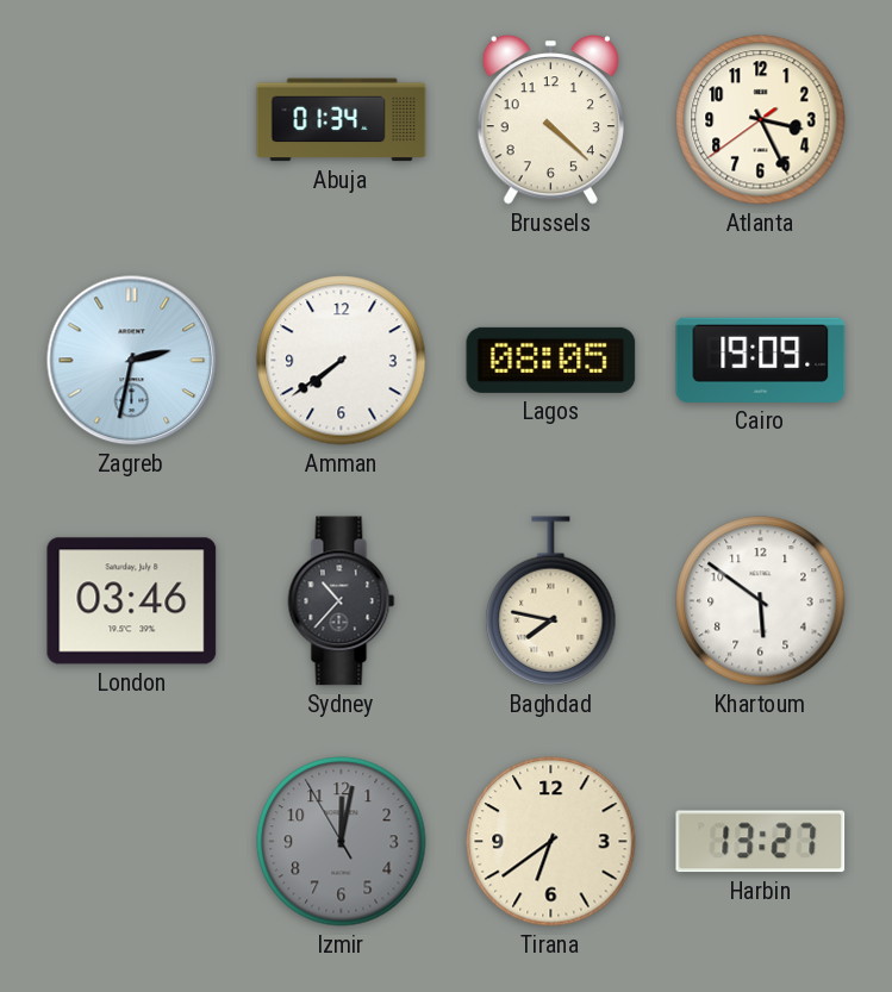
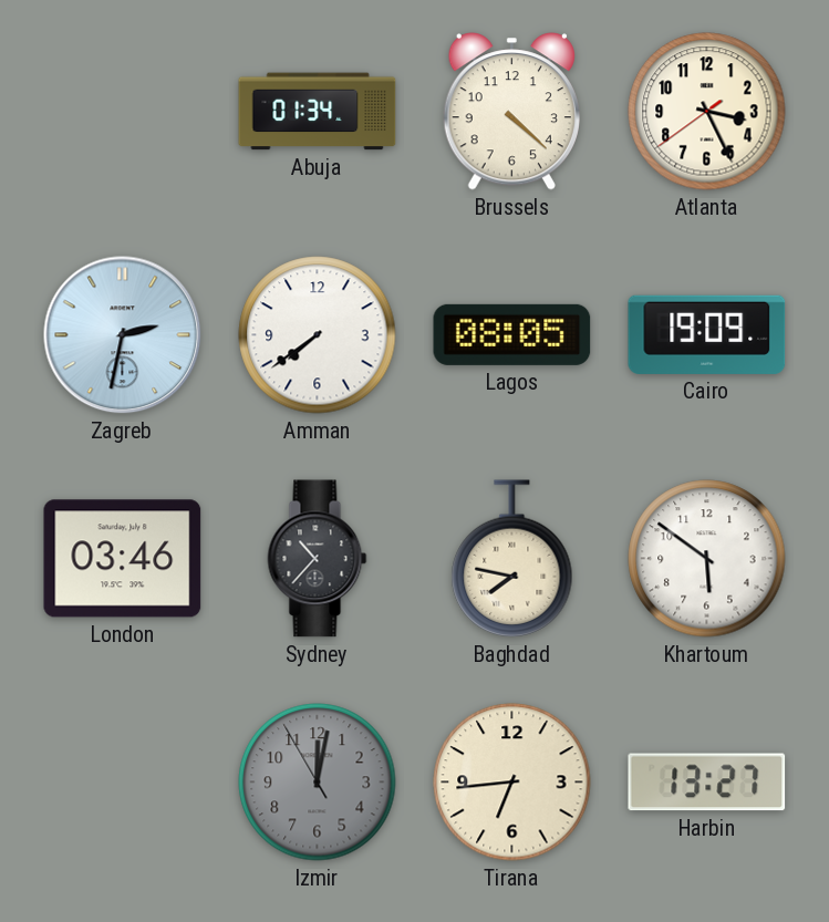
Tirana: 6:39 -> 6:44
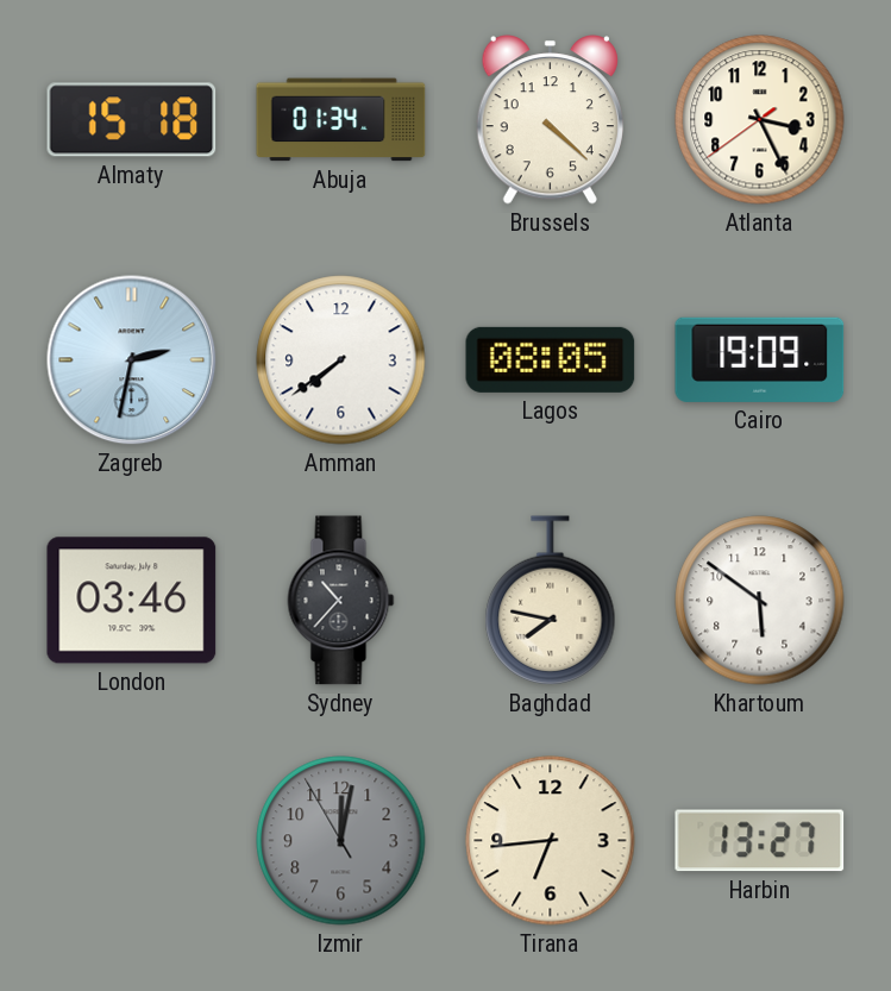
Almaty: none -> 15:18
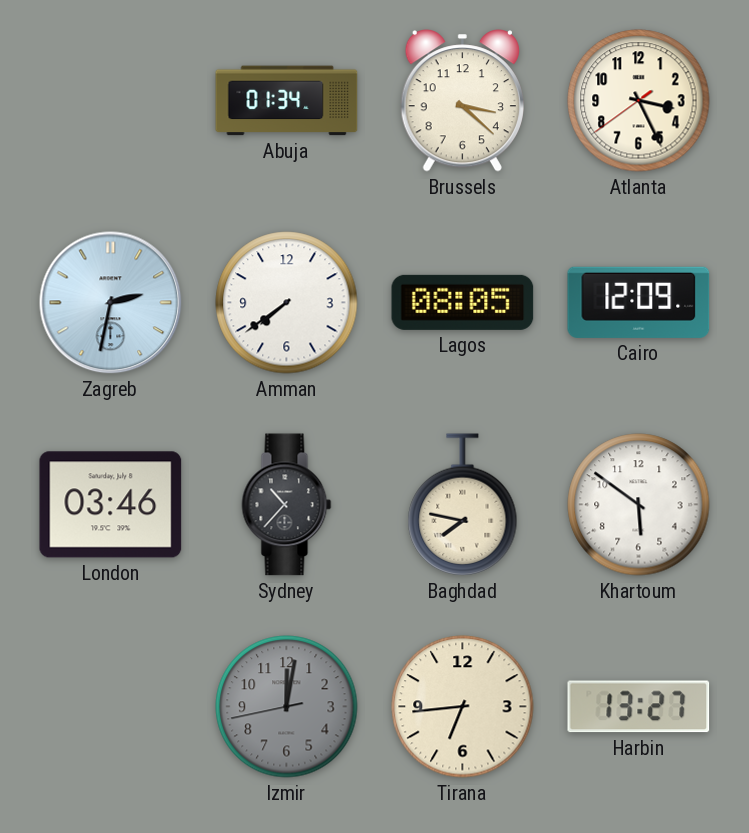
Almaty: 15:18 -> none
Brussels: 4:22 -> 3:22
Cairo: 19:09 -> 12:09
Izmir: 12:01:55 -> 12:01:43
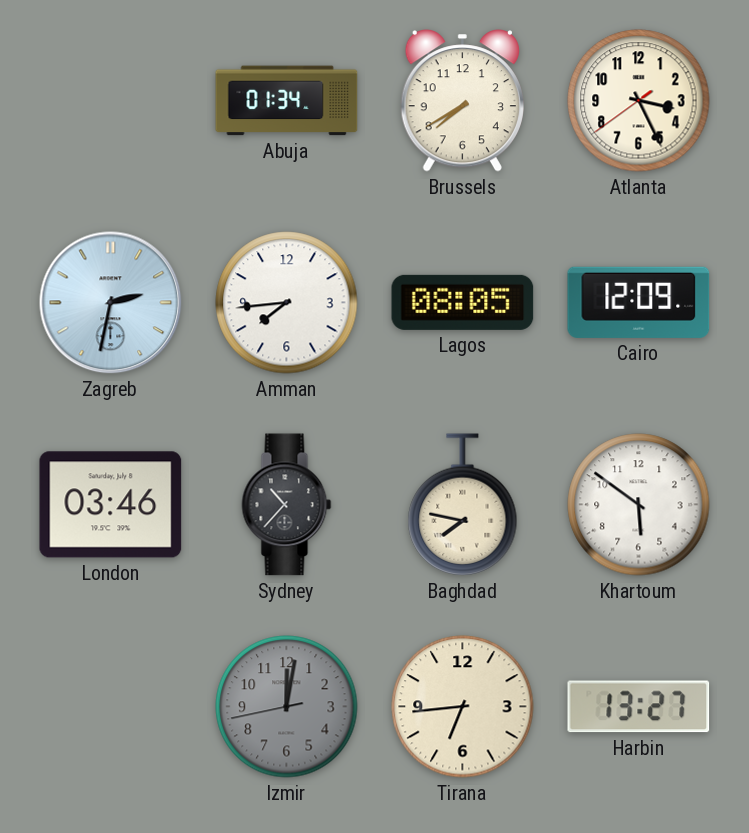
Brussels: 3:22 -> 7:40
Amman: 7:39 -> 7:44
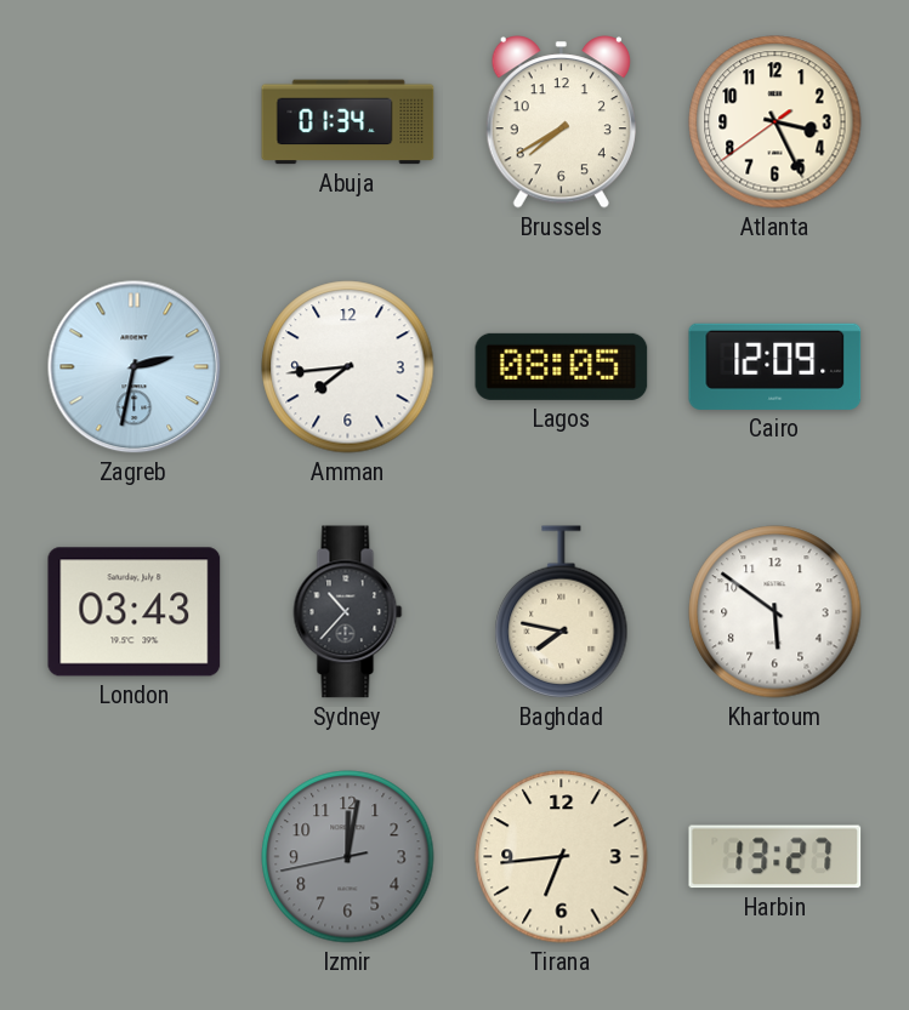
London: 03:46 -> 03:43
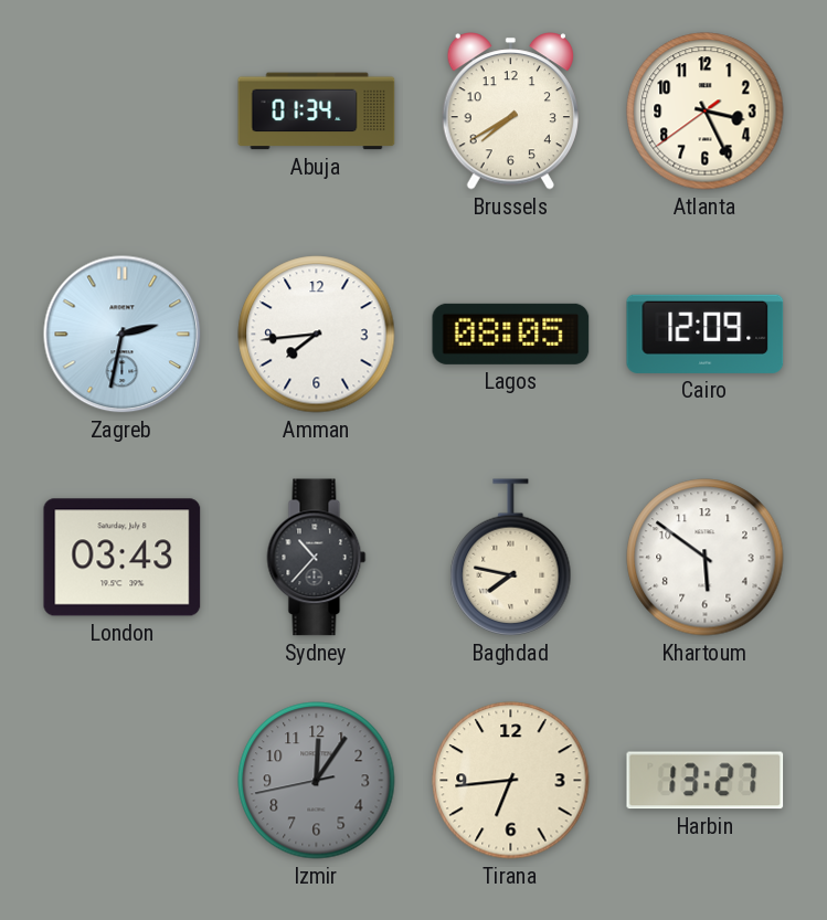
Izmir: 12:01 -> 12:05
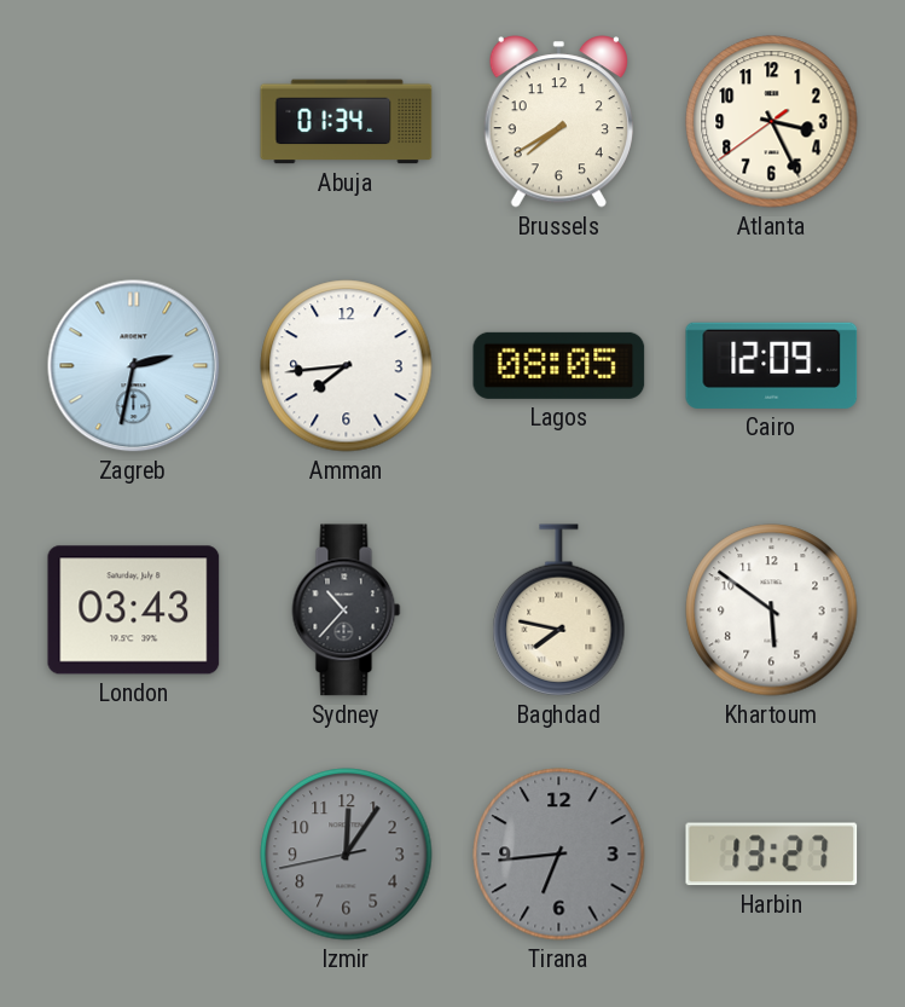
Tirana dial: cream -> grey
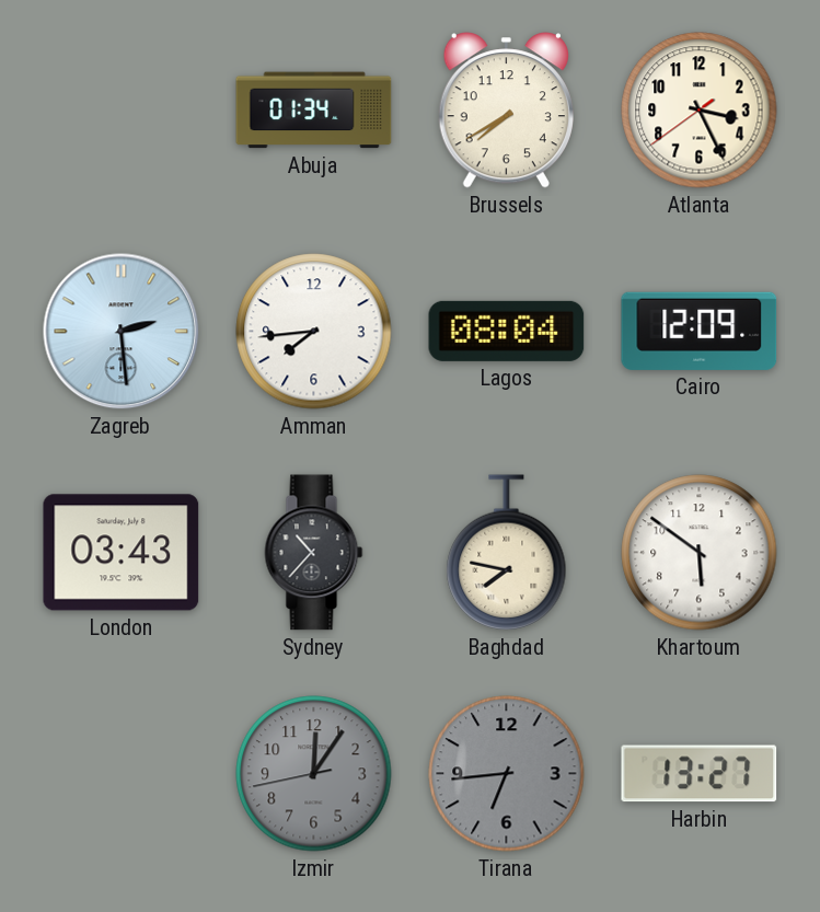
Zagreb: 2:32 -> 2:29
Lagos: 08:05 -> 08:04
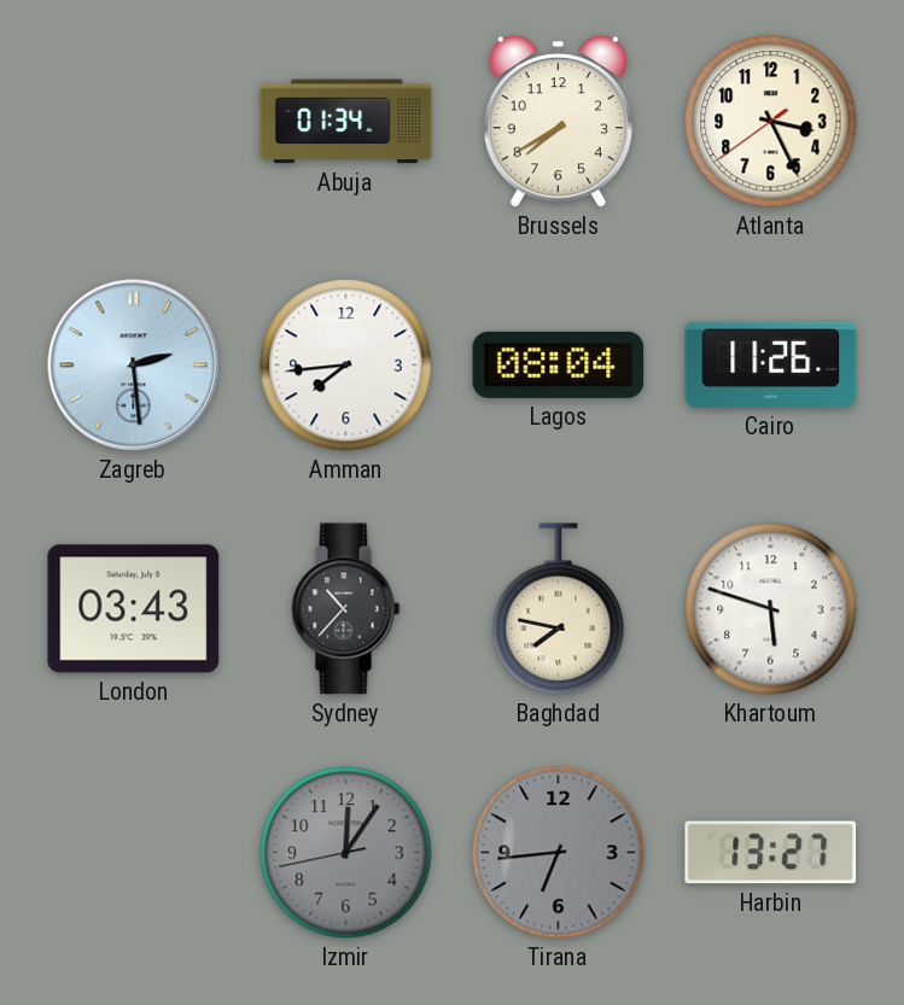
Cairo: 12:09 -> 11:26
Khartoum: 5:51 -> 5:48
